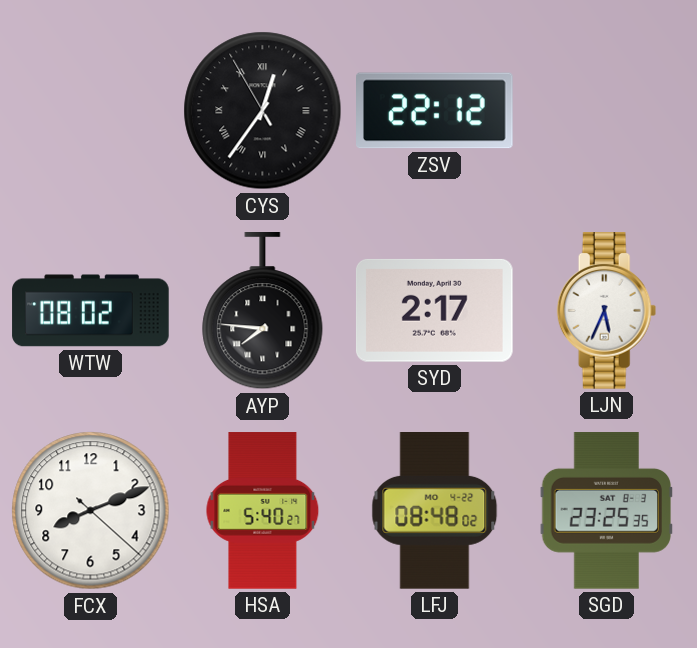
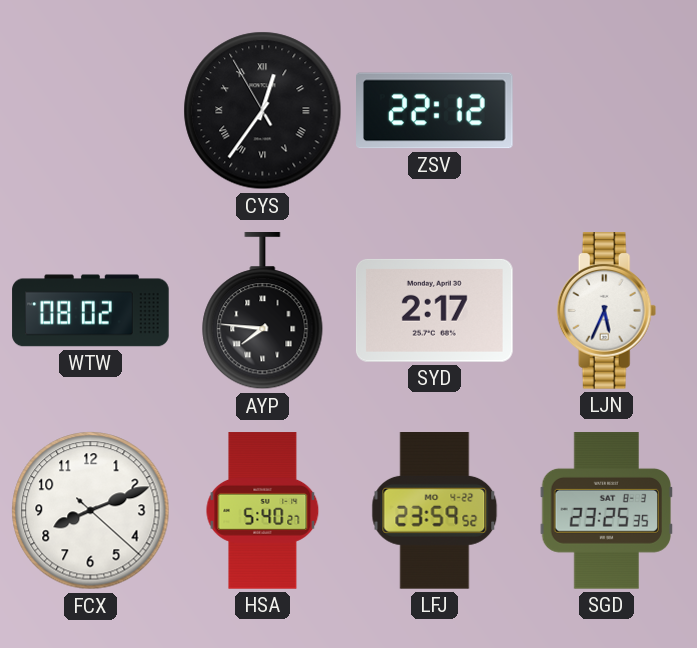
LFJ: 08:48 -> 23:59
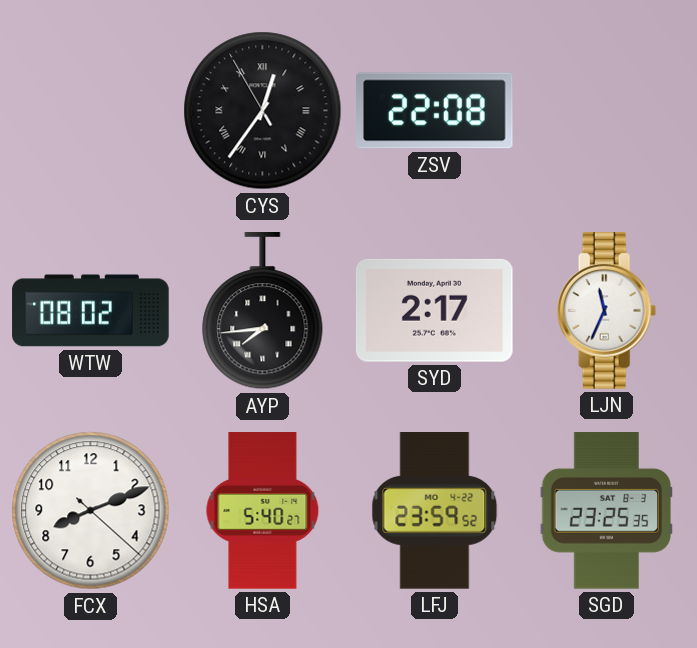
ZSV: 22:12 -> 22:08
AYP: 7:46 -> 7:44
LJN: 5:34 -> 11:34
